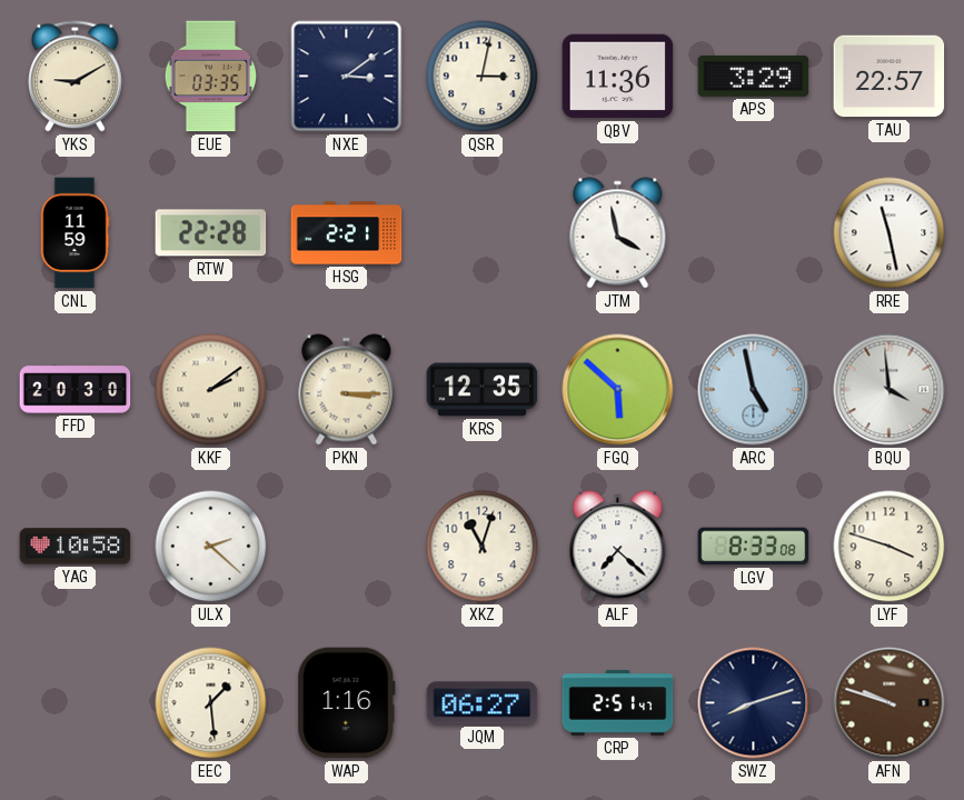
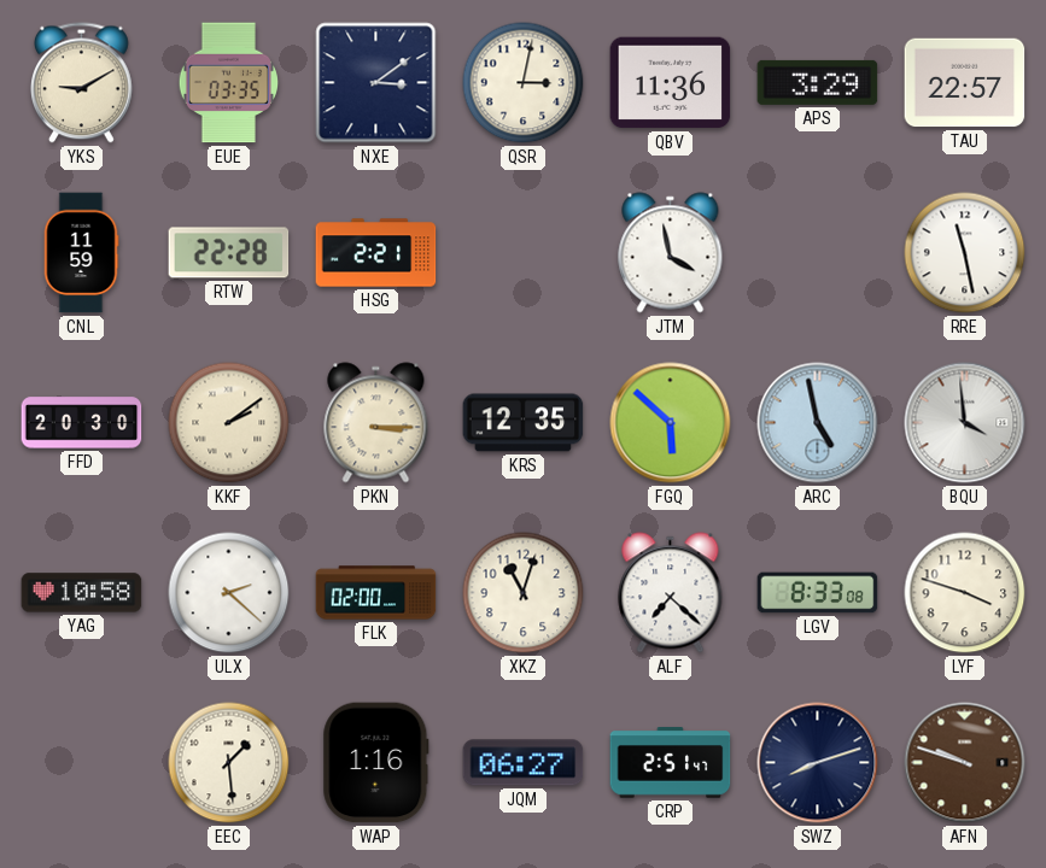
FLK: none -> 02:00
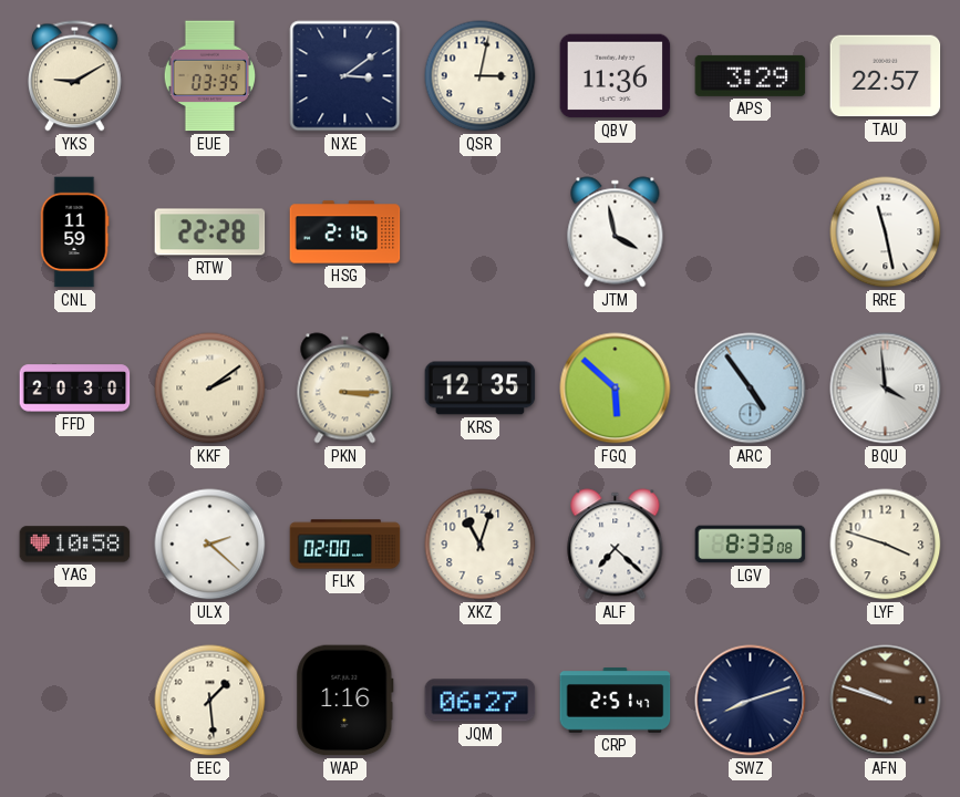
HSG: 2:21 -> 2:16
ARC: 4:58 -> 4:54
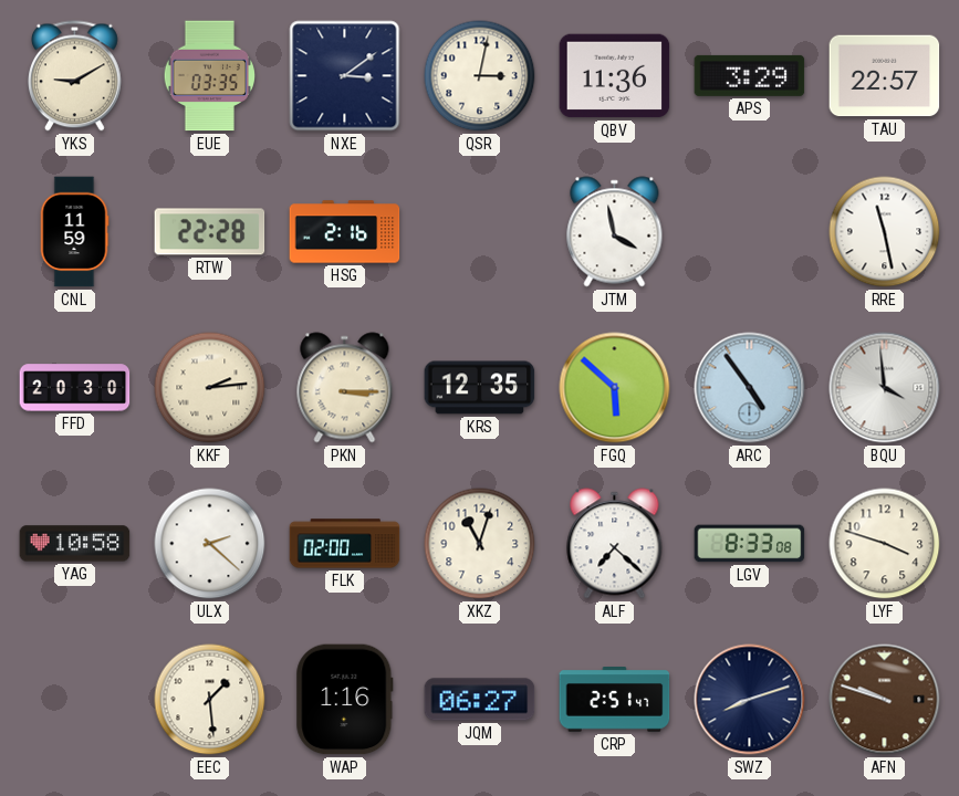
KKF: 2:09 -> 2:14
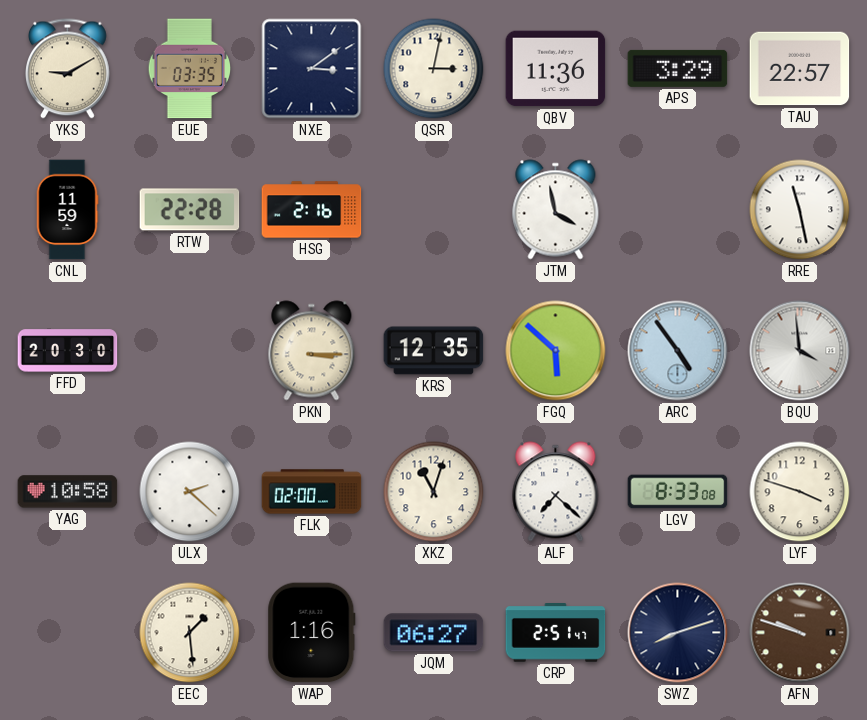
KKF: 2:14 -> none
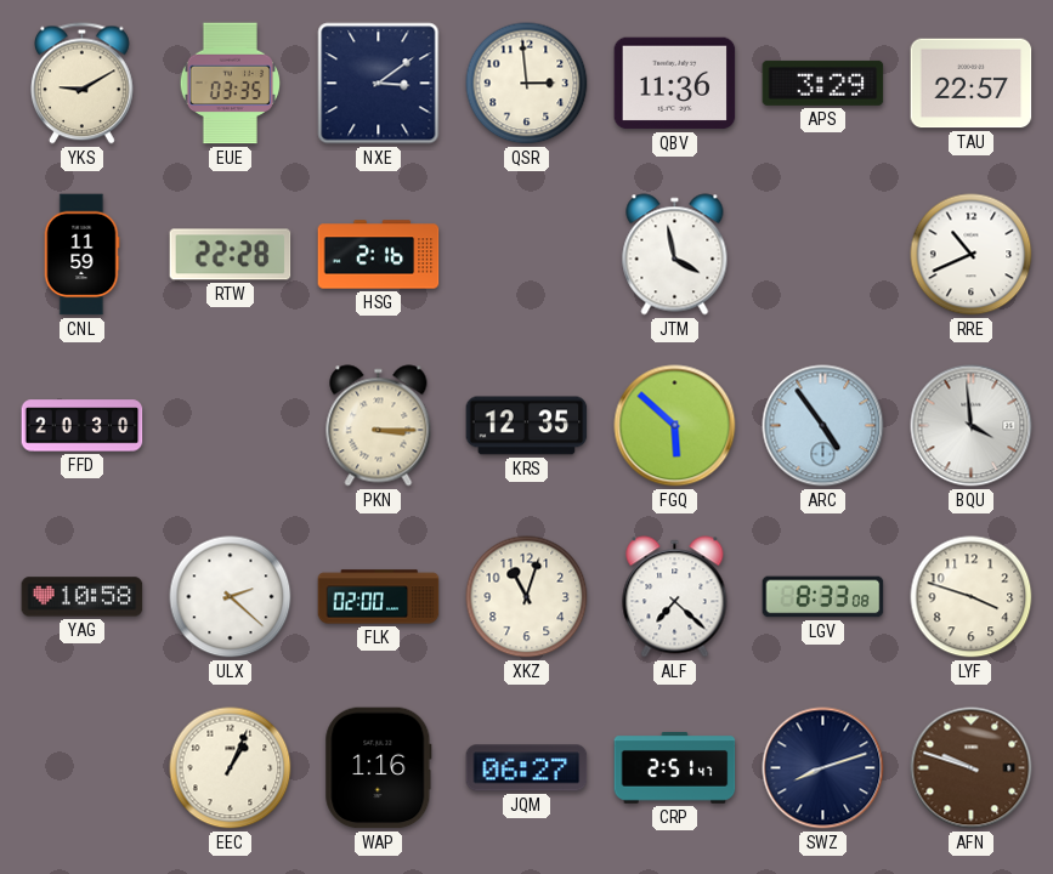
QSR: 3:02 -> 2:59
RRE: 11:28 -> 10:41
EEC: 1:29 -> 1:04
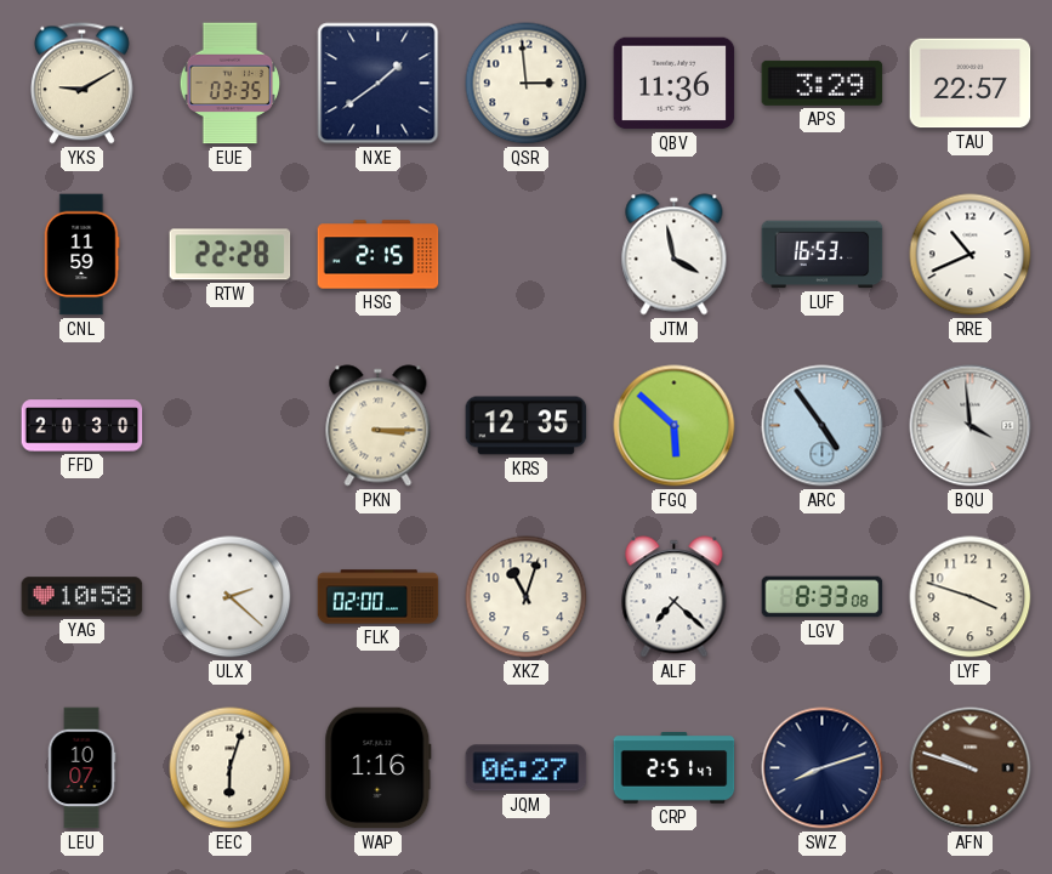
NXE: 3:09 -> 1:39
HSG: 2:16 -> 2:15
LUF: none -> 16:53
LEU: none -> 10:07
EEC: 1:04 -> 6:03
